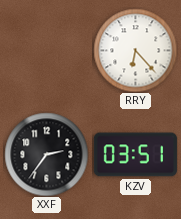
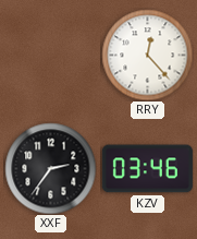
RRY: 6:23 -> 12:23
KZV: 03:51 -> 03:46
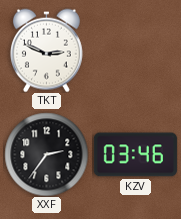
TKT: none -> 2:49
RRY: 12:23 -> none
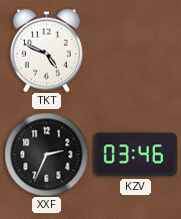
TKT: 2:49 -> 4:49
XXF: 2:36 -> 2:34
